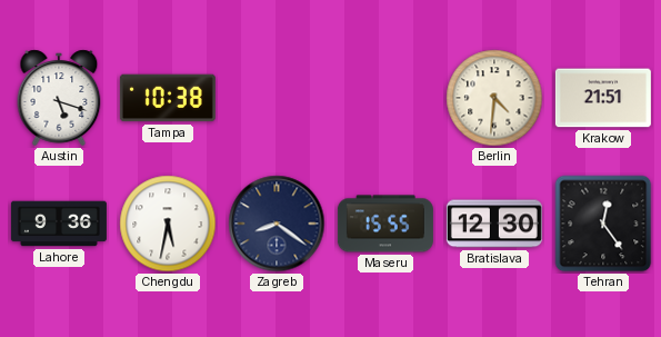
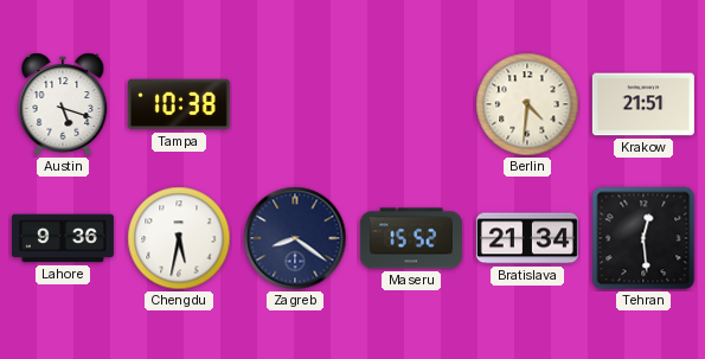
Maseru: 15:55 -> 15:52
Bratislava: 12:30 -> 21:34
Tehran: 12:24 -> 12:29
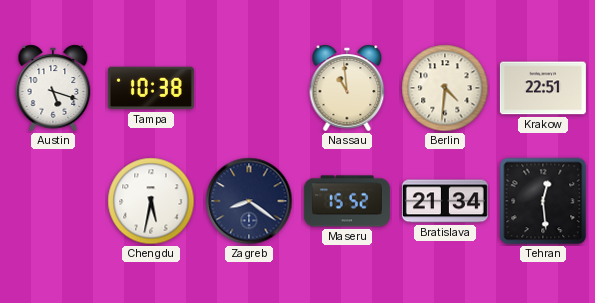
Nassau: none -> 10:59
Krakow: 21:51 -> 22:51
Lahore: 9:36 -> none
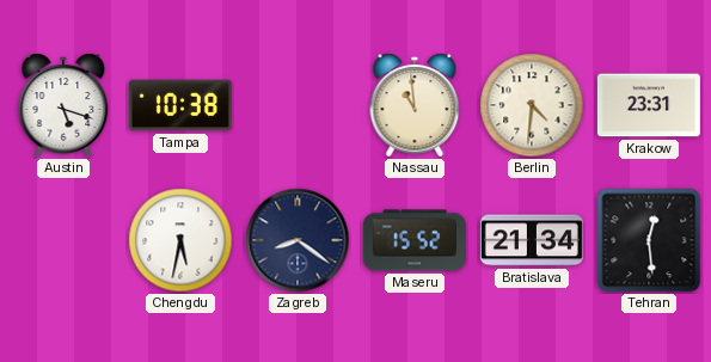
Krakow: 22:51 -> 23:31
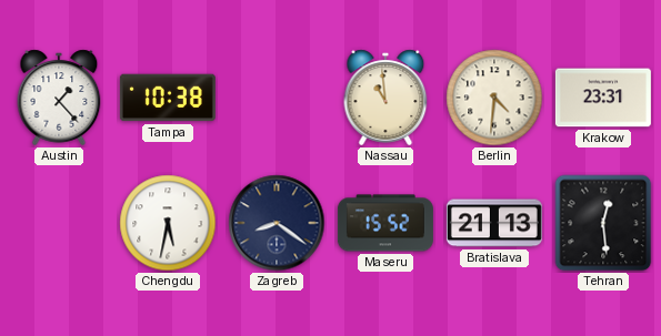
Austin: 5:18 -> 1:23
Bratislava: 21:34 -> 21:13
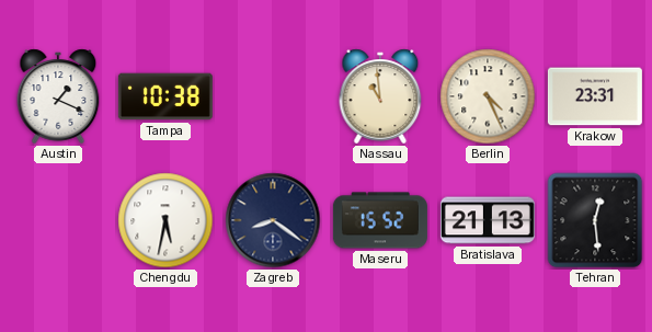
Austin: 1:23 -> 1:19
Berlin: 4:31 -> 4:26
